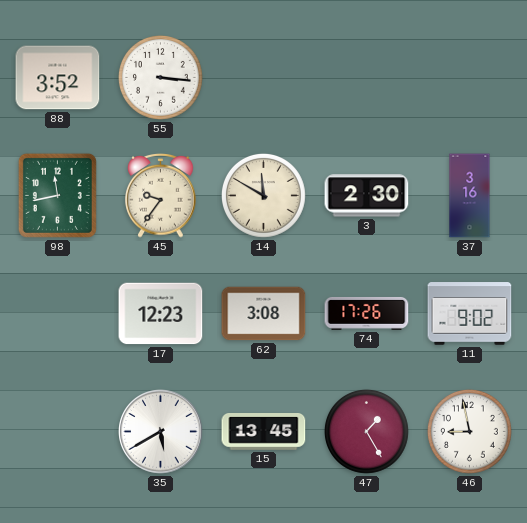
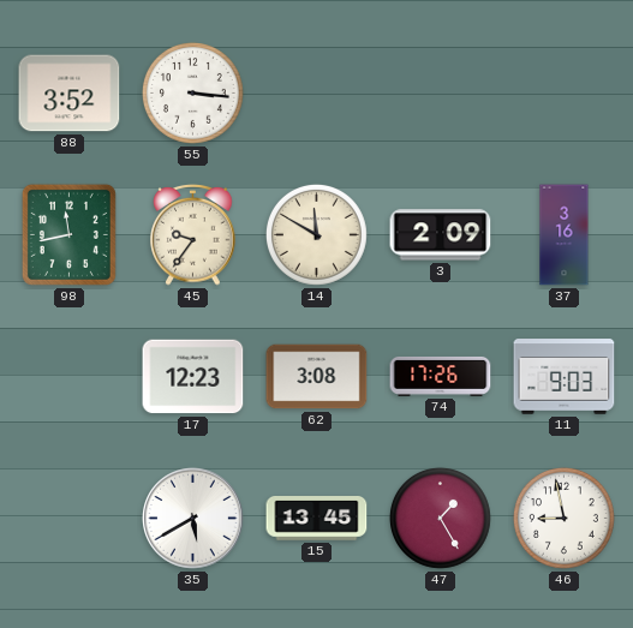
3: 2:30 -> 2:09
11: 9:02 -> 9:03
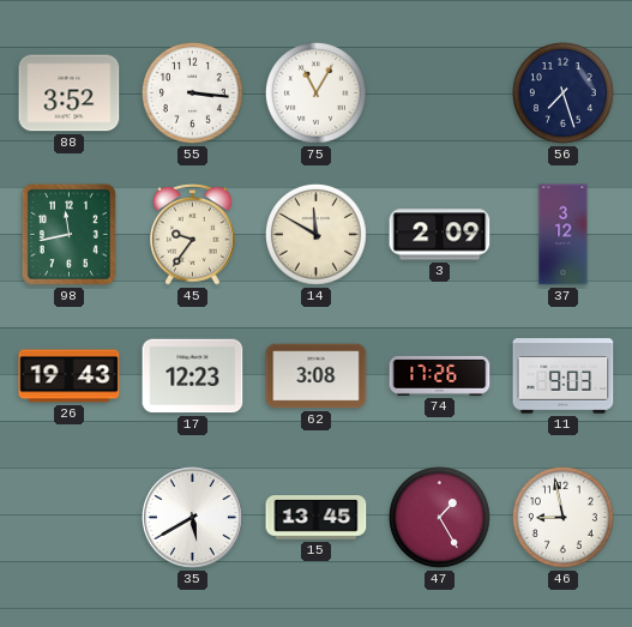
75: none -> 11:05
56: none -> 7:27
37: 3:16 -> 3:12
26: none -> 19:43
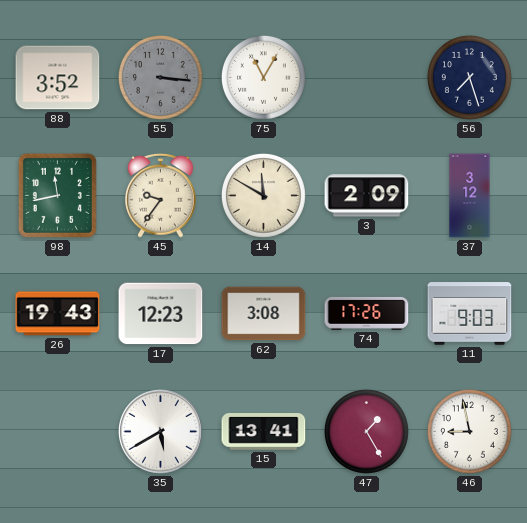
55 dial: white -> grey
15: 13:45 -> 13:41
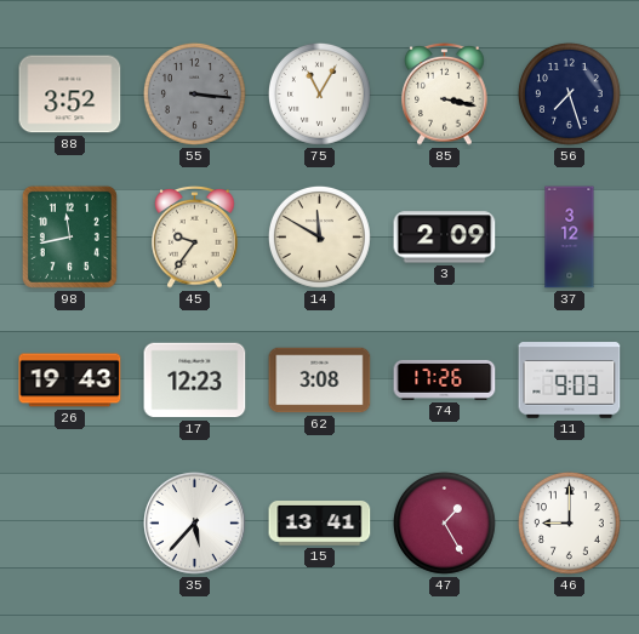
85: none -> 3:17
35: 5:40 -> 5:37
46: 8:58 -> 9:00
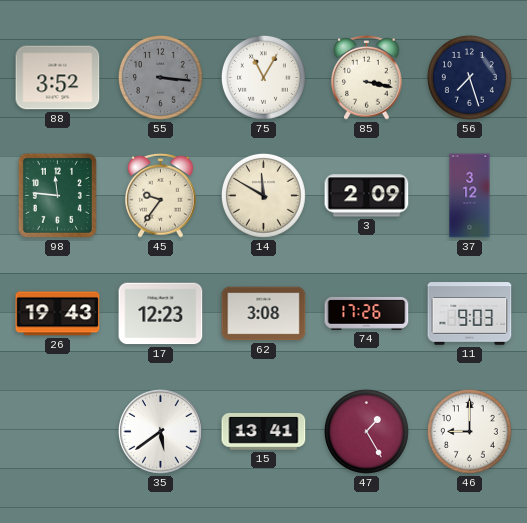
98: 11:43 -> 11:46
35: 5:37 -> 5:39
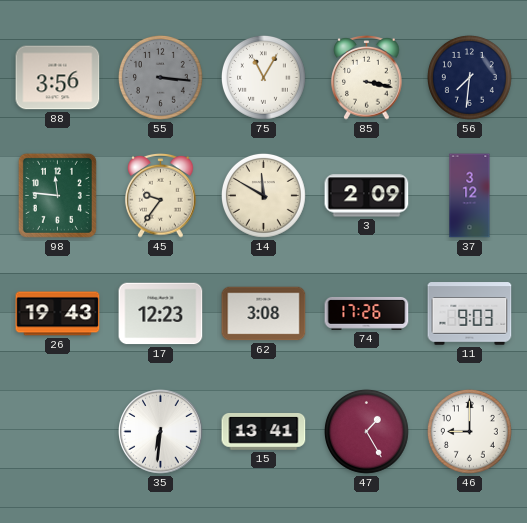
88: 3:52 -> 3:56
56: 7:27 -> 7:31
35: 5:39 -> 6:31
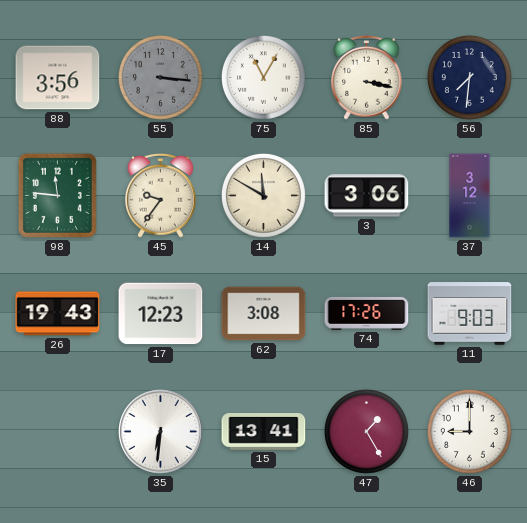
3: 2:09 -> 3:06
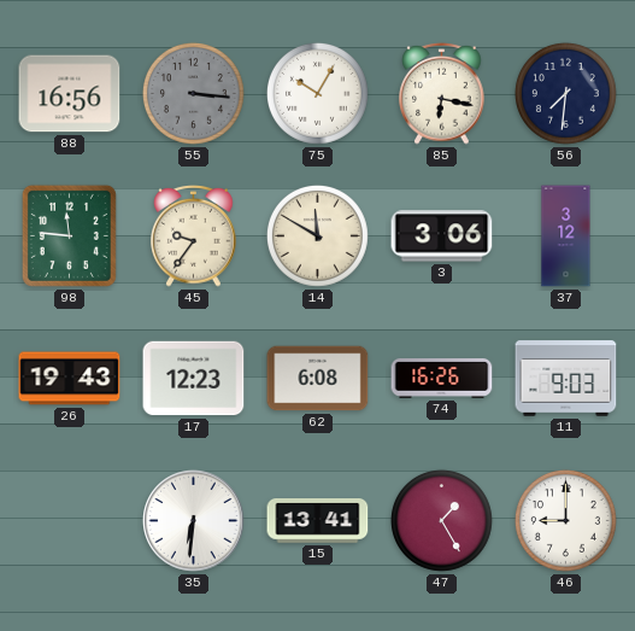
88: 3:56 -> 16:56
75: 11:05 -> 10:05
85: 3:17 -> 6:17
62: 3:08 -> 6:08
74: 17:26 -> 16:26
